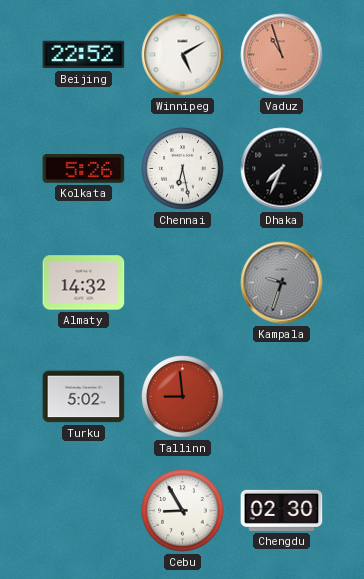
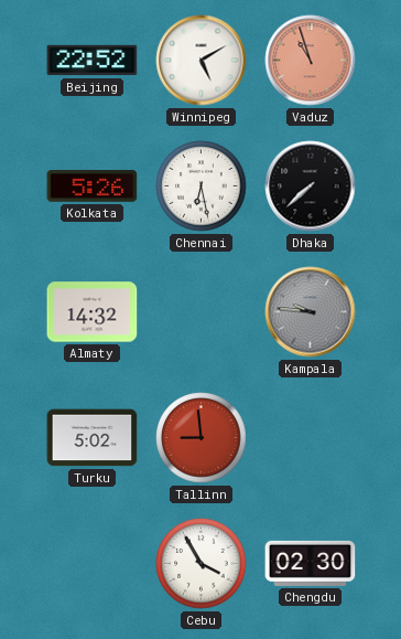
Dhaka: 7:34 -> 7:38
Kampala: 9:33 -> 9:46
Cebu: 8:55 -> 3:55
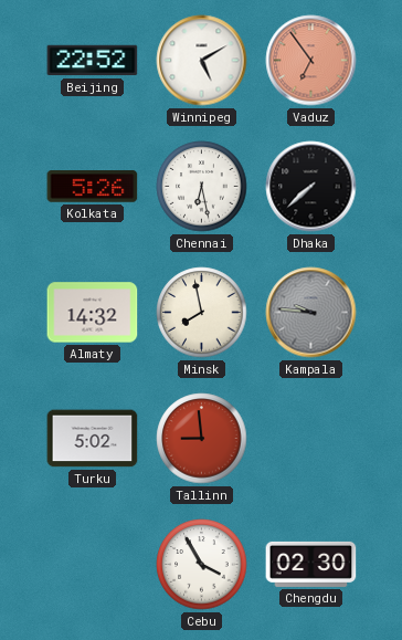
Vaduz: 10:57 -> 6:54
Minsk: none -> 7:58
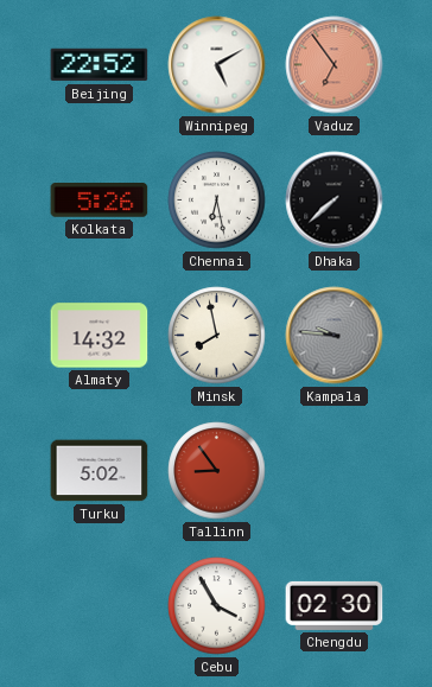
Tallinn: 8:59 -> 8:54
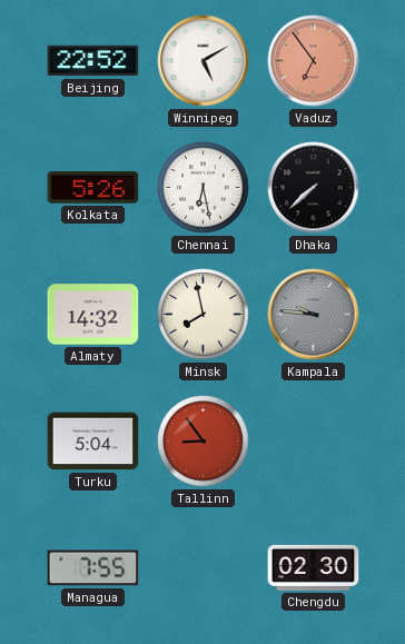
Turku: 5:02 -> 5:04
Managua: none -> 7:55
Cebu: 3:55 -> none
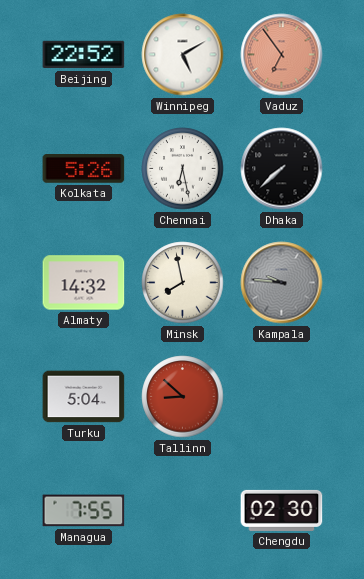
Tallinn: 8:54 -> 8:52
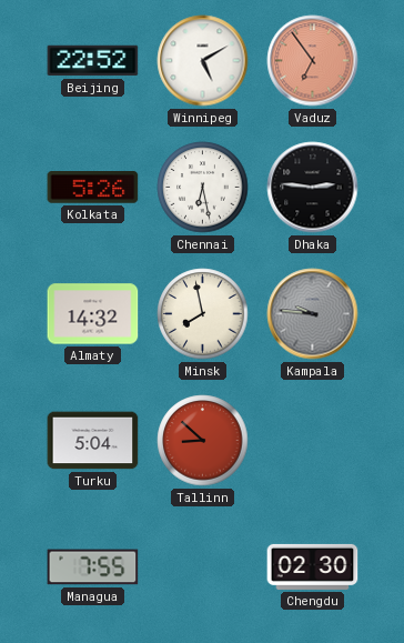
Dhaka: 7:38 -> 2:46
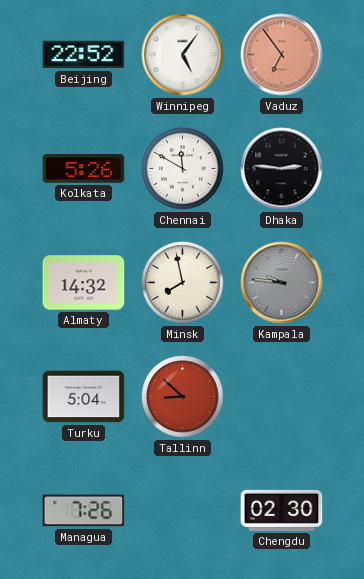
Winnipeg: 5:10 -> 5:06
Chennai: 6:28 -> 11:50
Managua: 7:55 -> 7:26
